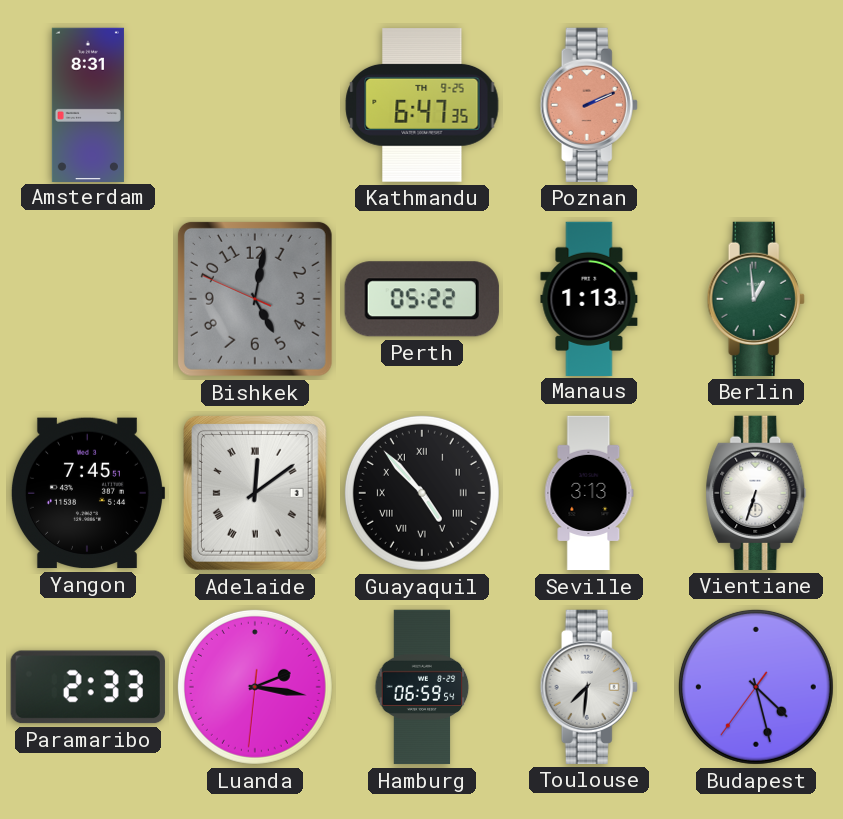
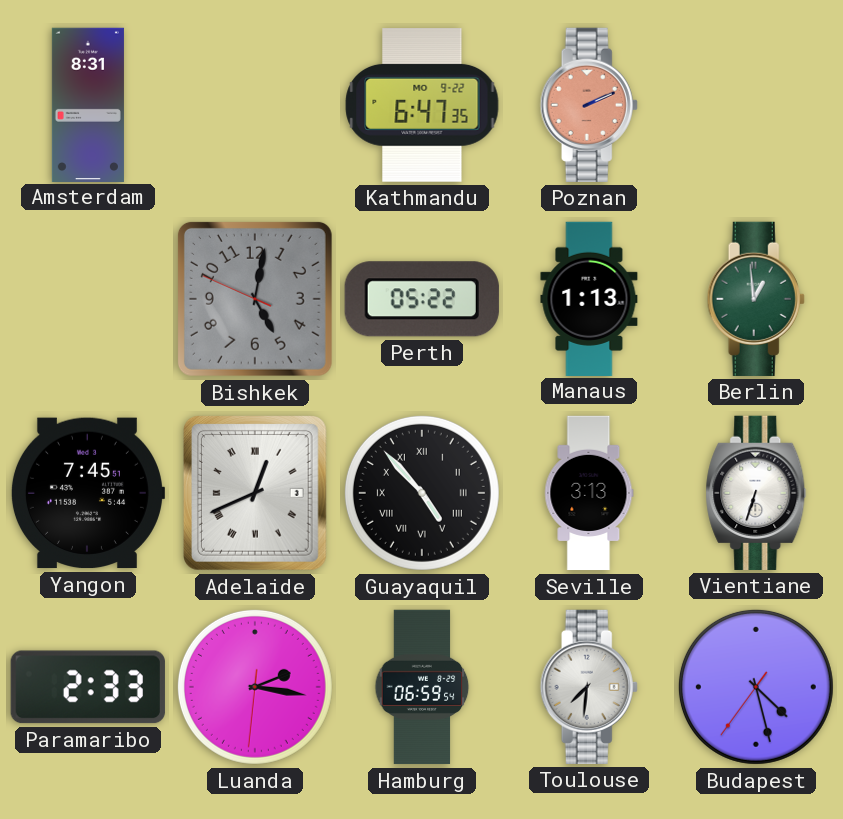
Kathmandu date: TH 9-25 -> MO 9-22
Adelaide: 12:09 -> 12:41
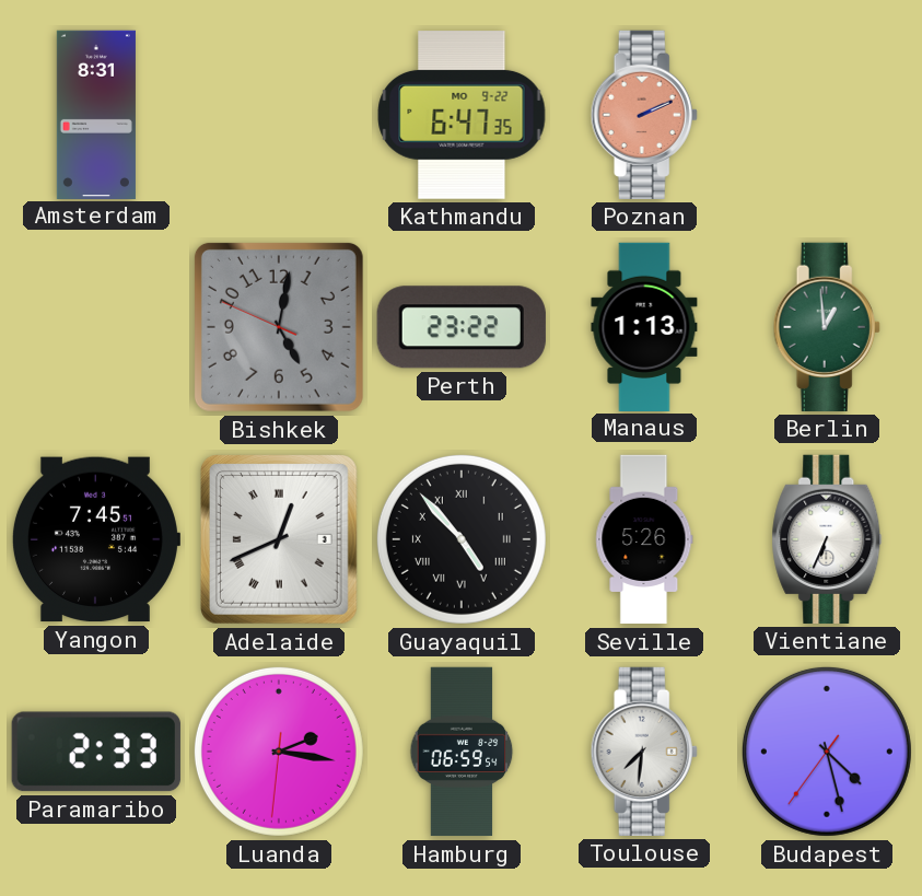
Perth: 05:22 -> 23:22
Seville: 3:13 -> 5:26
Vientiane: 6:33 -> 6:34
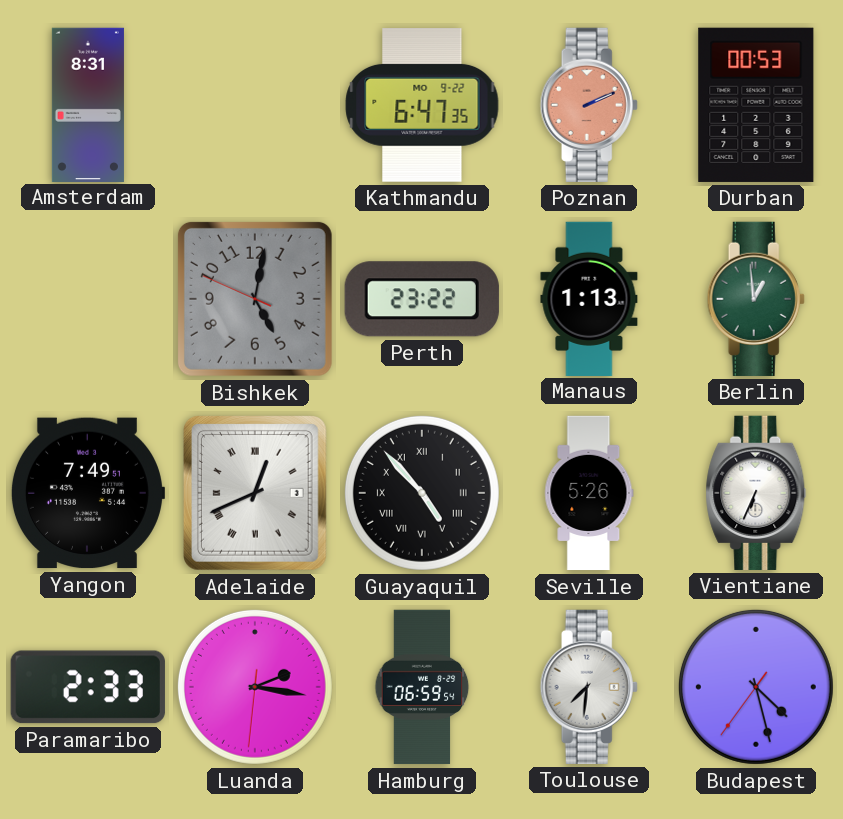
Durban: none -> 00:53
Yangon: 7:45 -> 7:49
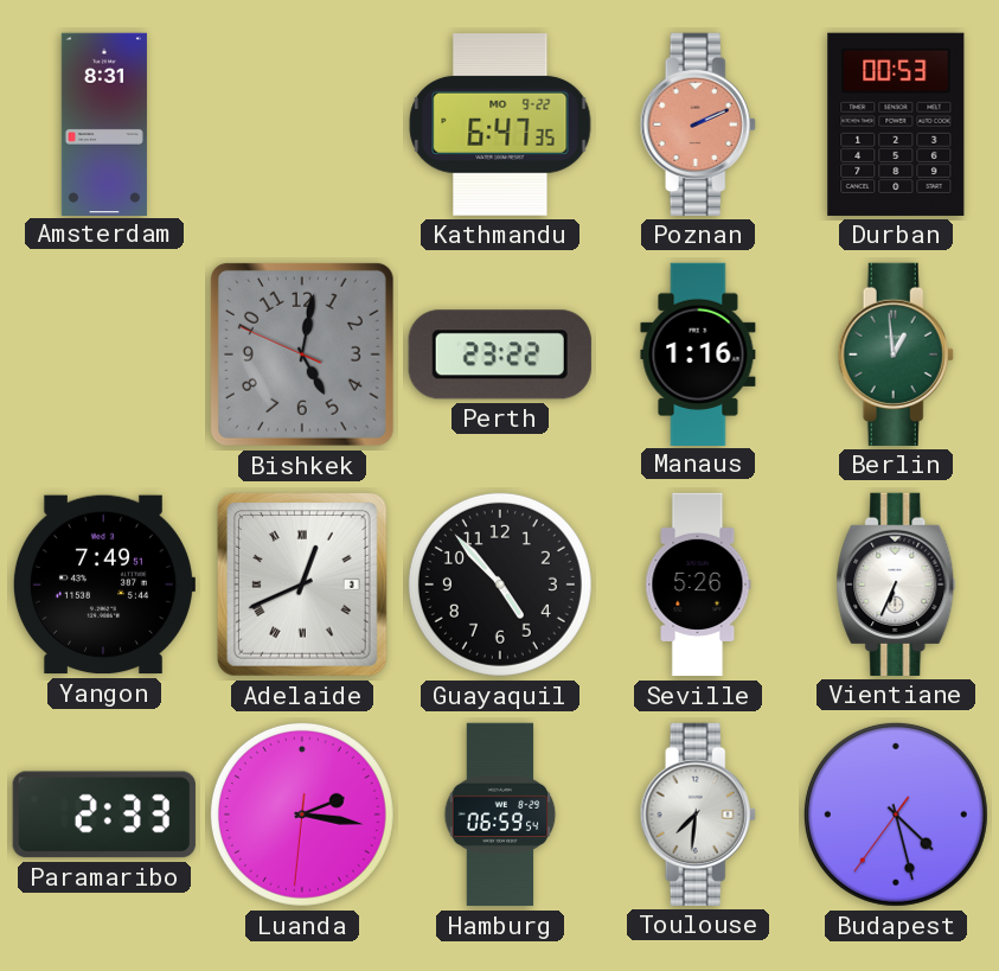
Manaus: 1:13 -> 1:16
Guayaquil numerals: Roman -> Arabic
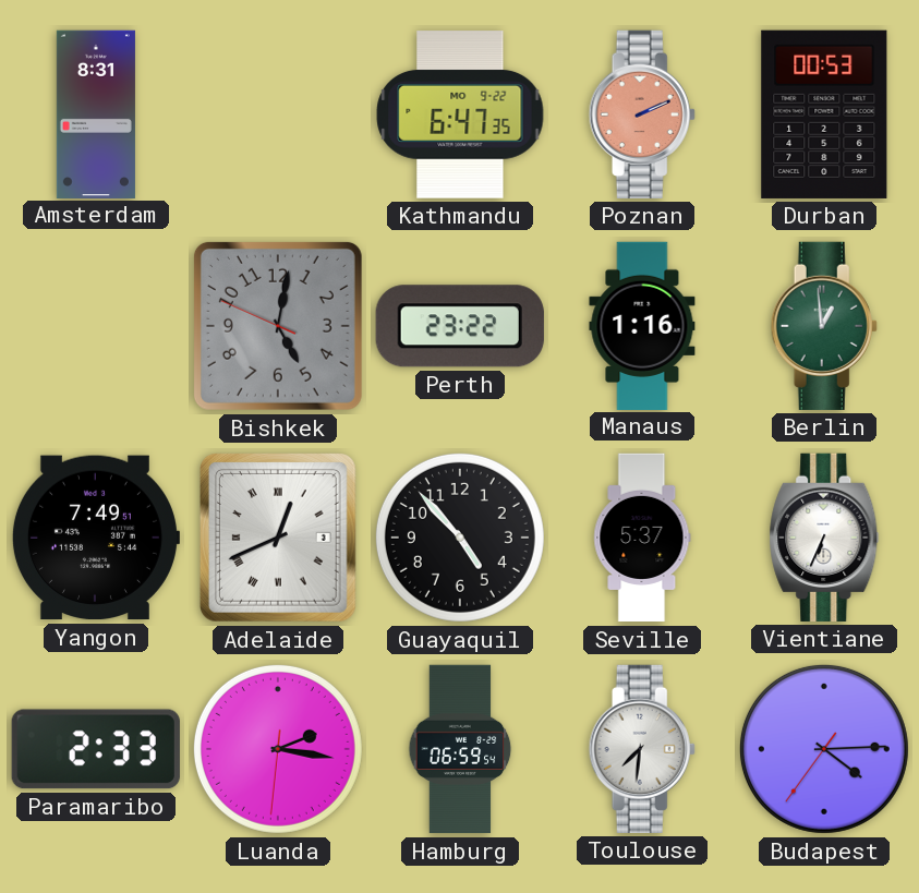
Seville: 5:26 -> 5:37
Budapest: 4:27 -> 4:14
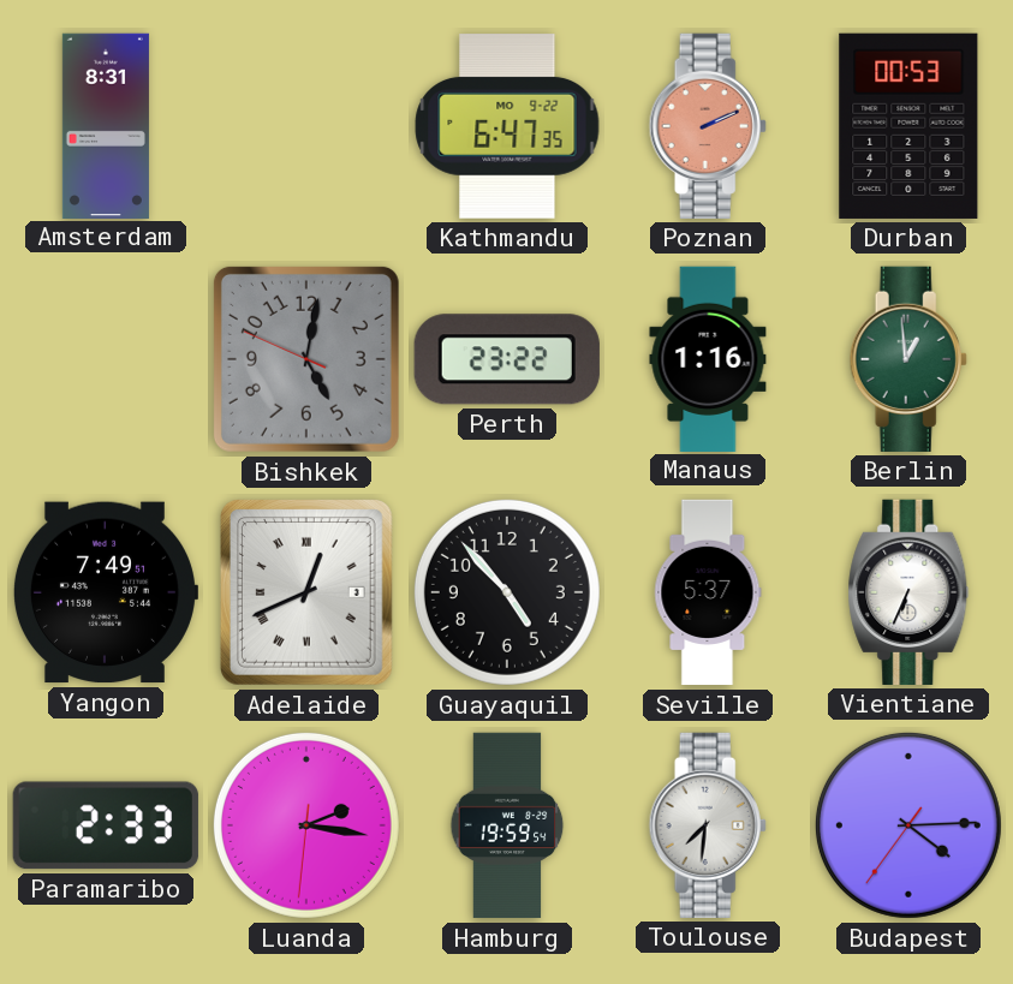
Hamburg: 06:59 -> 19:59
